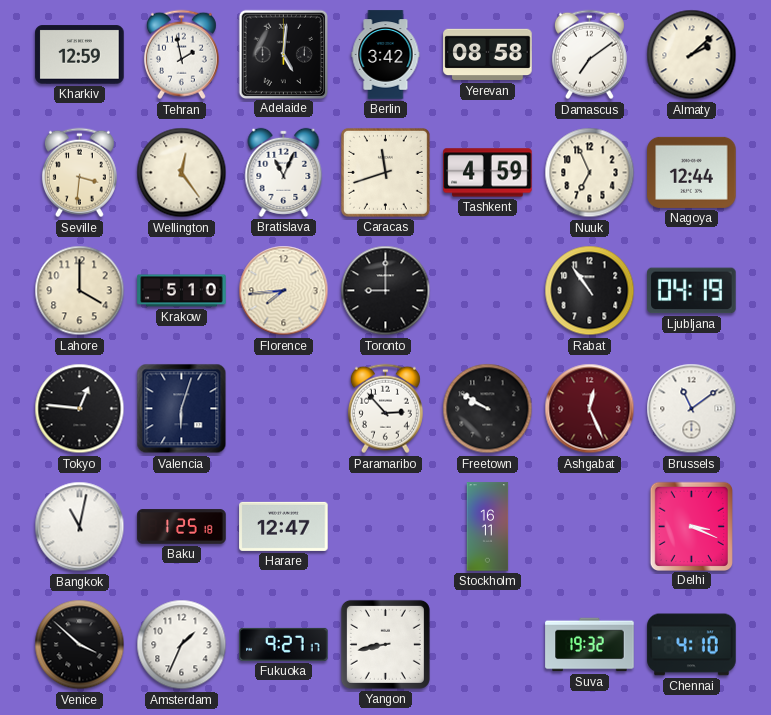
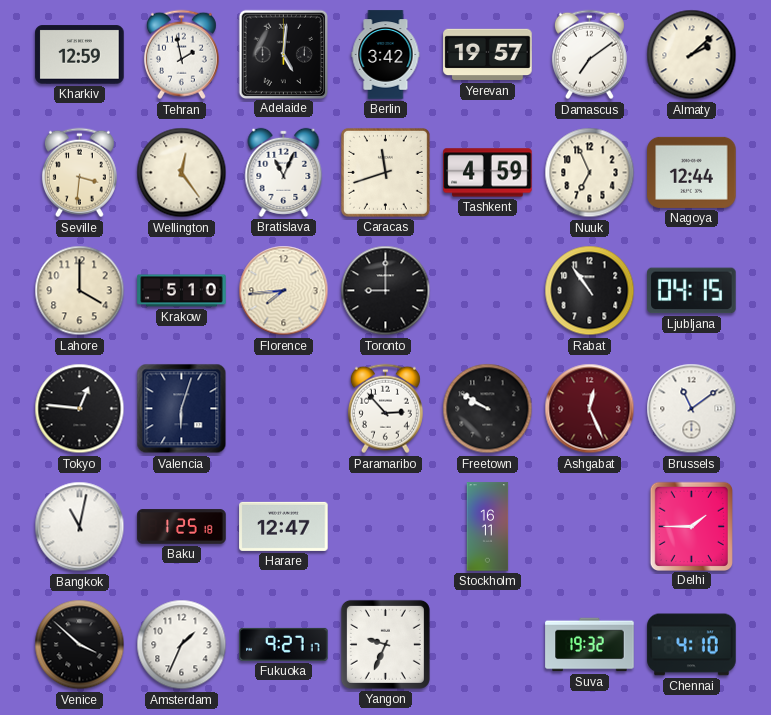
Yerevan: 08:58 -> 19:57
Ljubljana: 04:19 -> 04:15
Delhi: 3:19 -> 1:45
Yangon: 8:43 -> 9:34
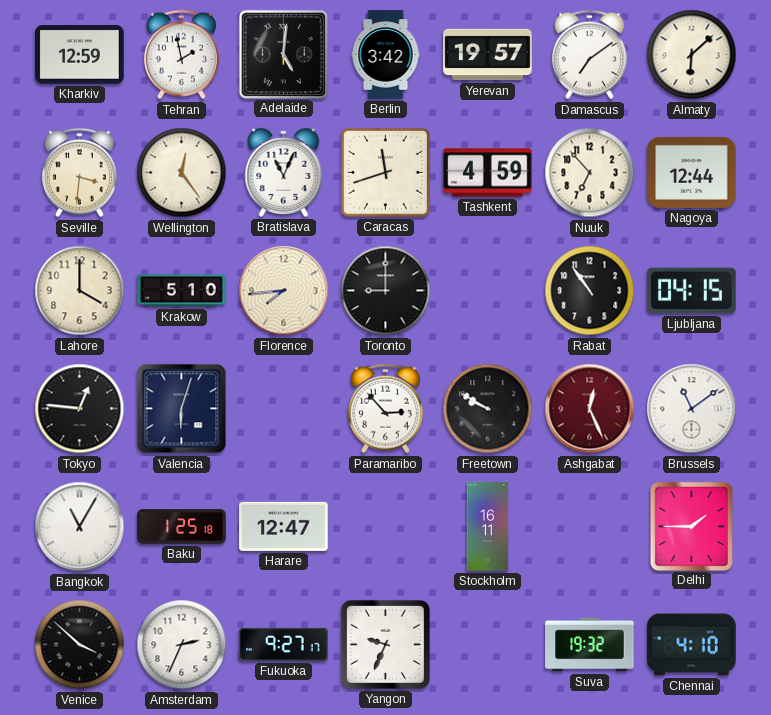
Almaty: 2:08 -> 6:08
Nuuk: 6:56 -> 6:53
Bangkok: 11:02 -> 11:05
Amsterdam: 1:34 -> 2:34
